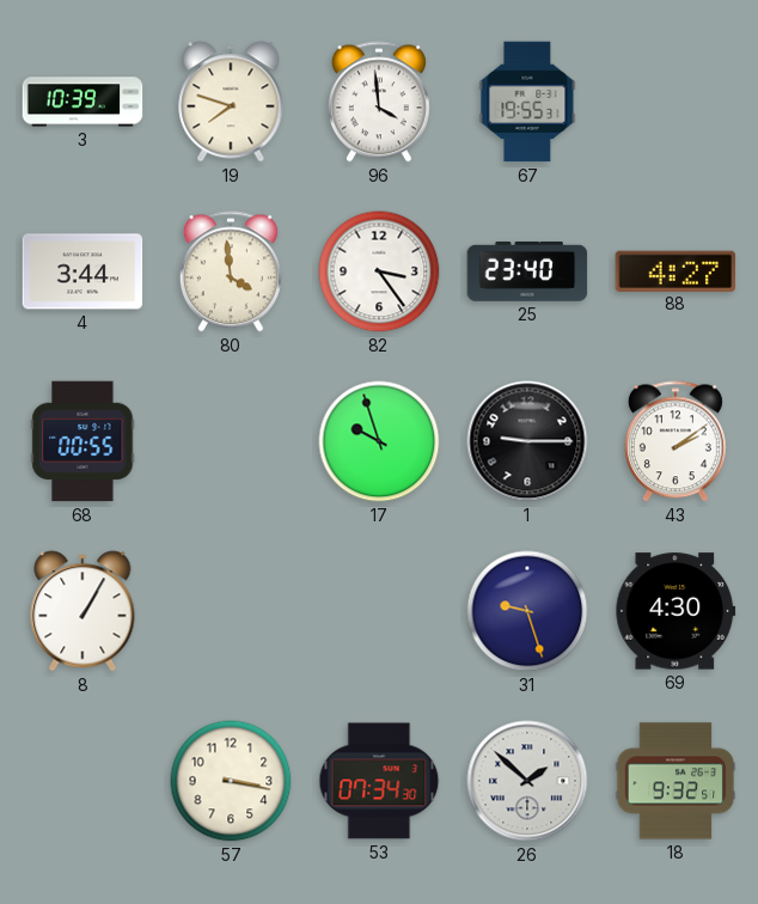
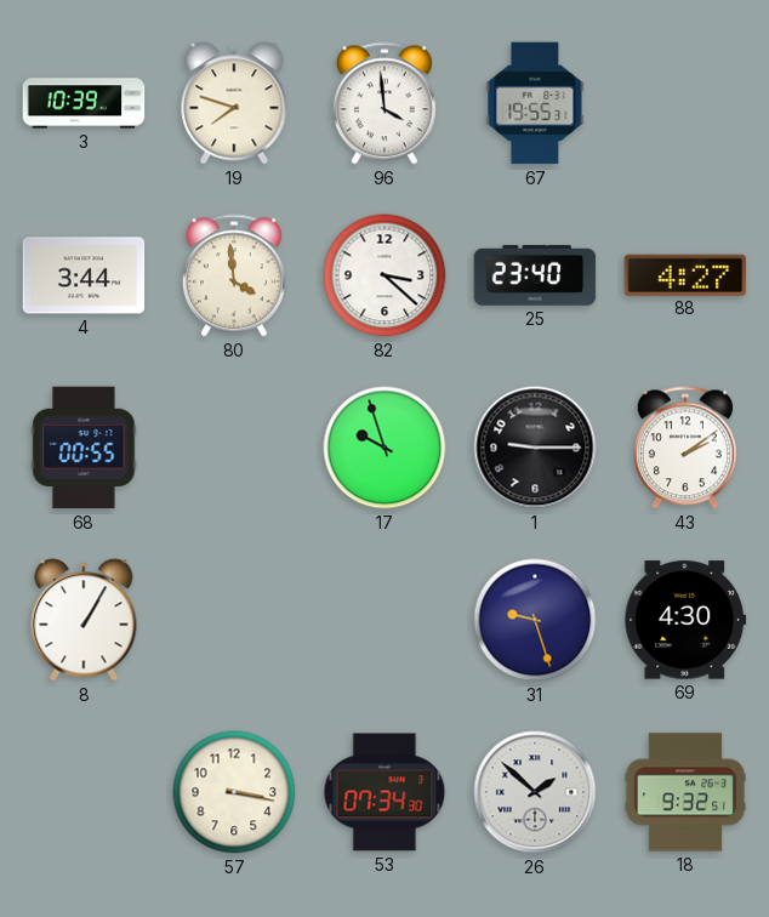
82: 3:24 -> 3:22
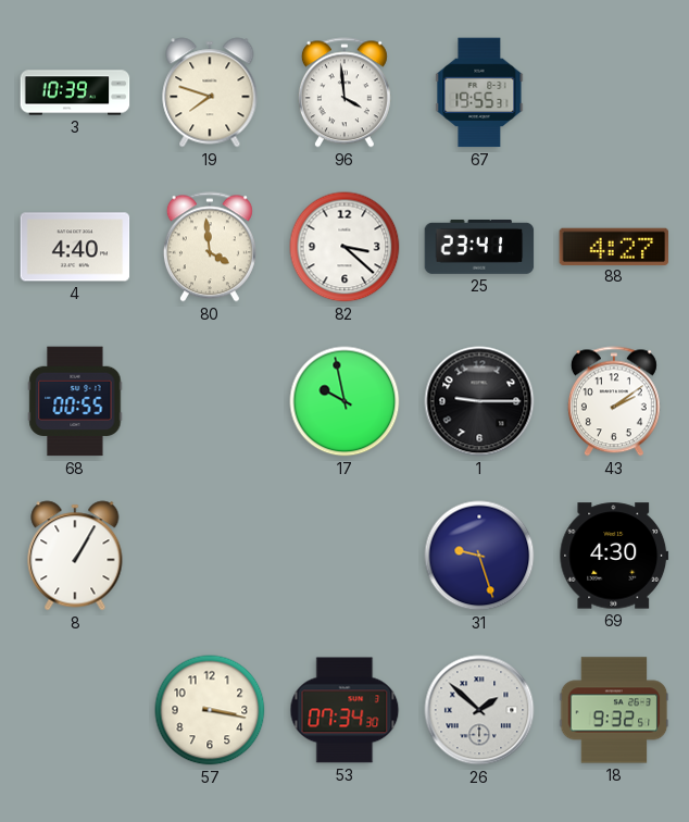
4: 3:44 -> 4:40
25: 23:40 -> 23:41
17: 9:57 -> 9:58
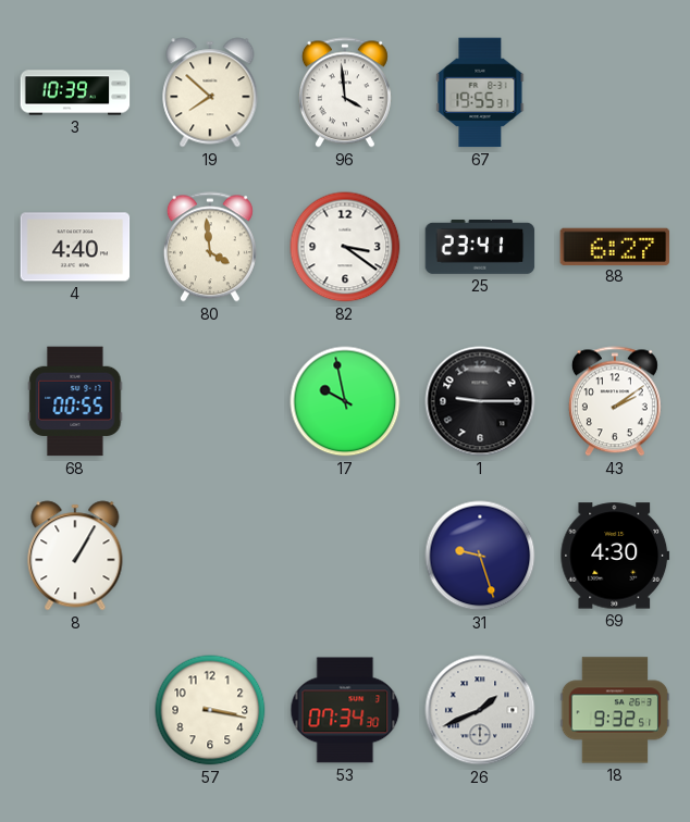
19: 7:48 -> 7:52
82: 3:22 -> 3:21
88: 4:27 -> 6:27
26: 1:52 -> 1:41
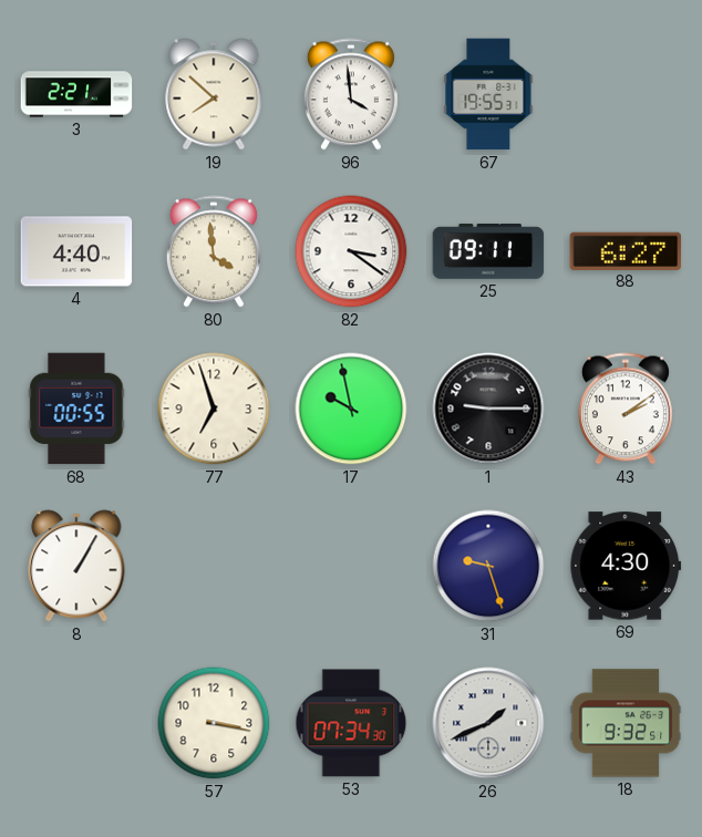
3: 10:39 -> 2:21
25: 23:41 -> 09:11
77: none -> 6:57
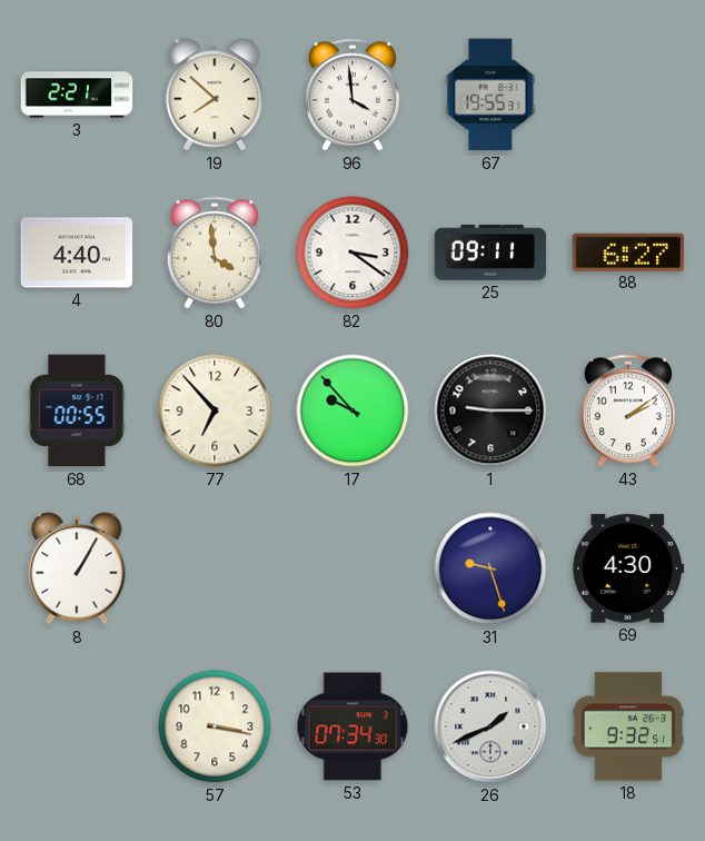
77: 6:57 -> 6:53
17: 9:58 -> 9:53
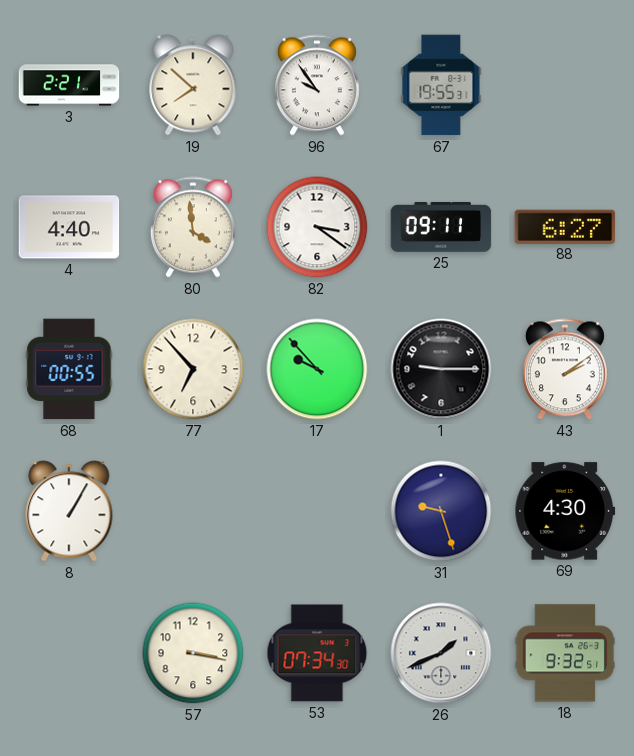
96: 3:59 -> 9:54
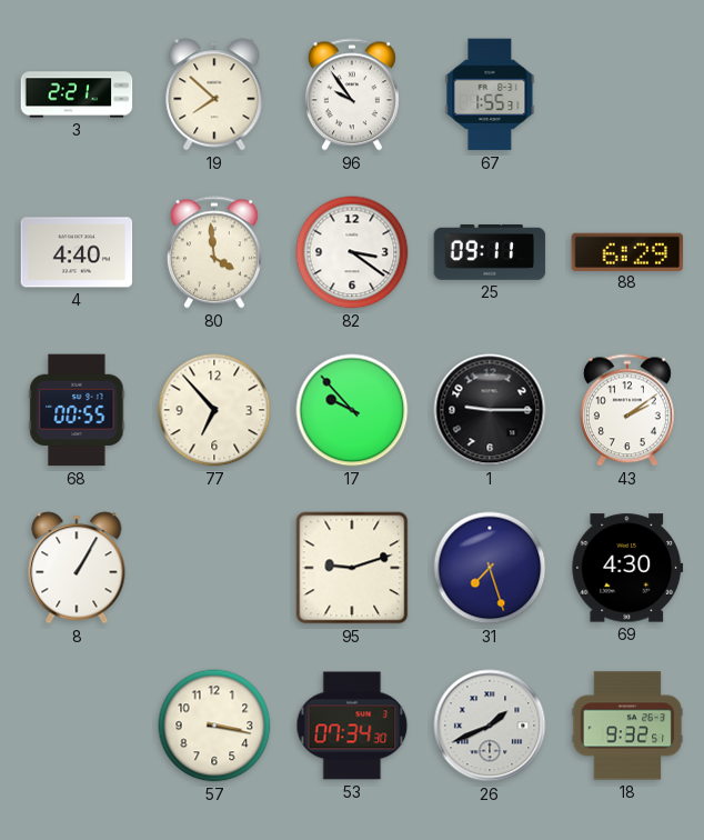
67: 19:55 -> 1:55
88: 6:27 -> 6:29
95: none -> 9:12
31: 9:27 -> 7:27
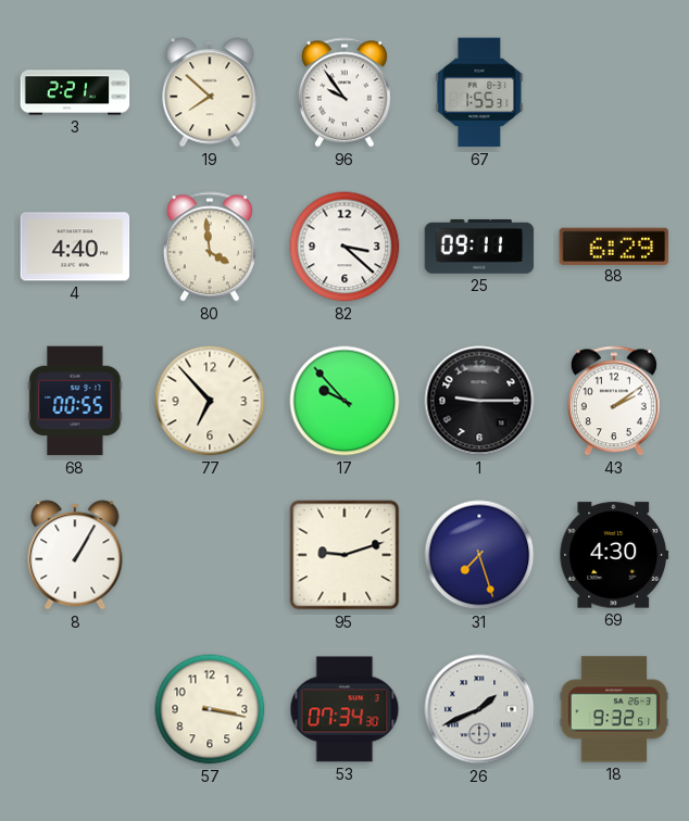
82: 3:21 -> 3:22
